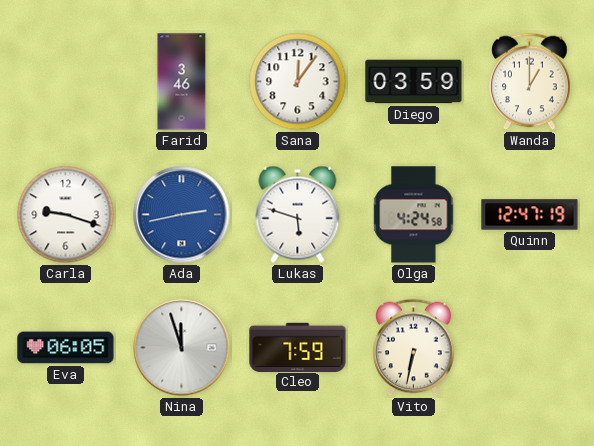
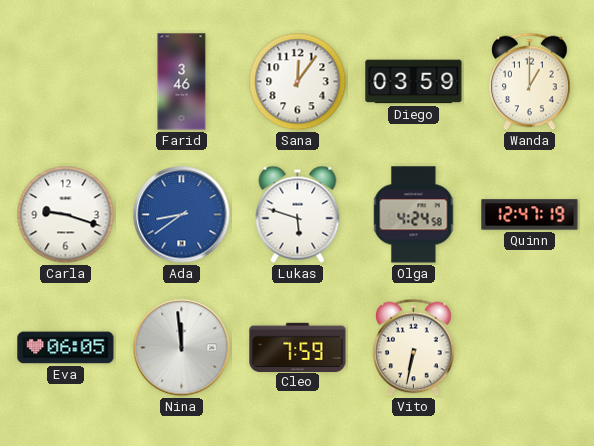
Ada: 2:43 -> 8:39
Nina: 11:57 -> 11:59
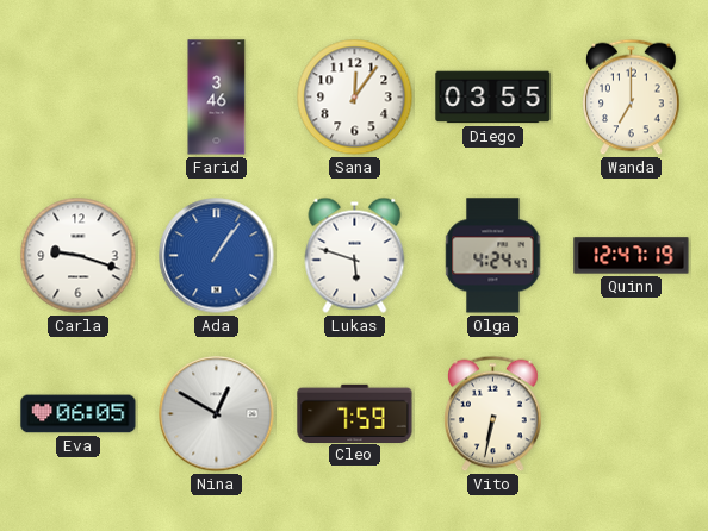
Diego: 03:59 -> 03:55
Wanda: 1:00 -> 7:00
Ada: 8:39 -> 1:06
Olga: 4:24:58 -> 4:24:47
Nina: 11:59 -> 12:50
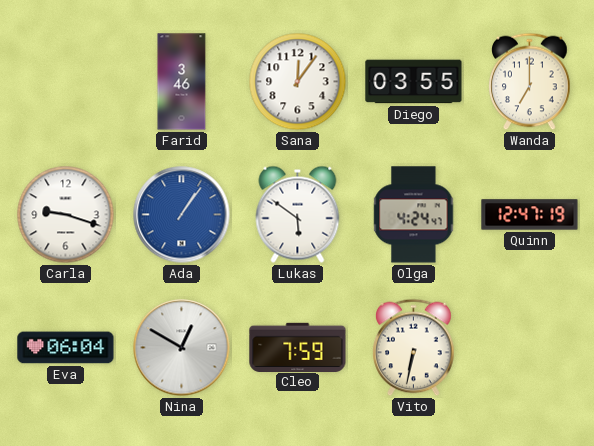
Lukas: 5:48 -> 5:51
Eva: 06:05 -> 06:04
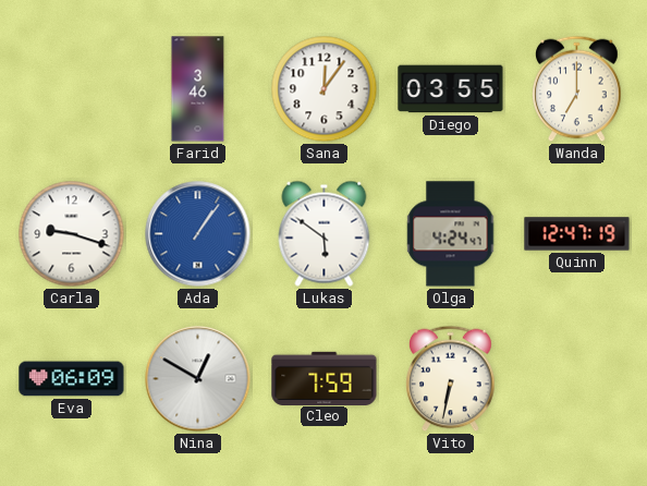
Eva: 06:04 -> 06:09
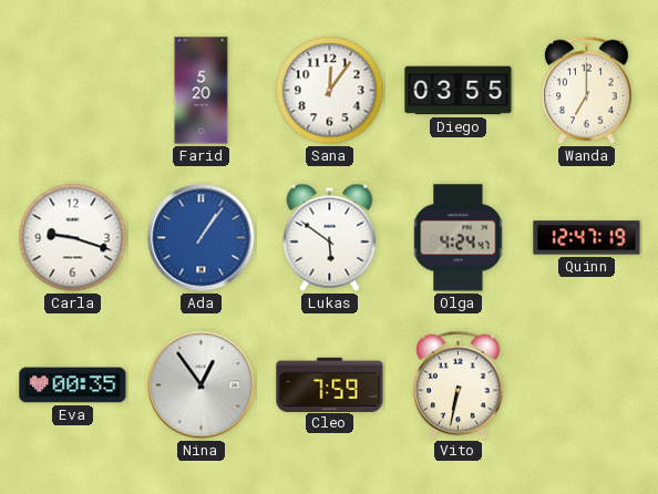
Farid: 3:46 -> 5:20
Eva: 06:09 -> 00:35
Nina: 12:50 -> 12:54
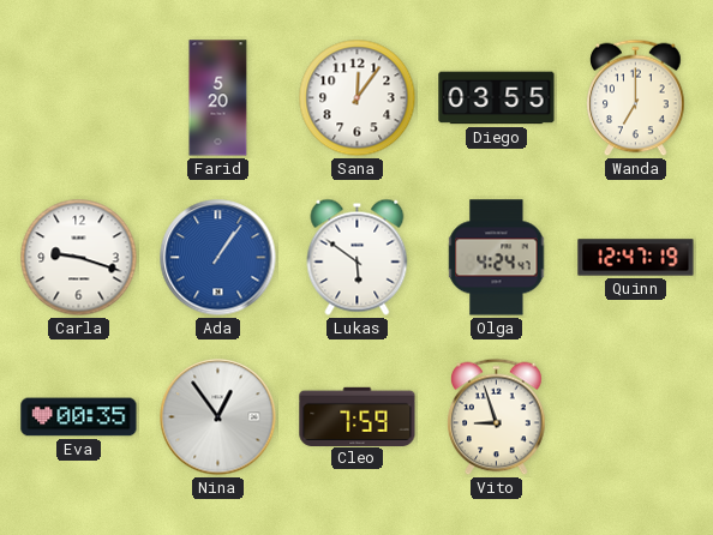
Vito: 6:32 -> 8:57
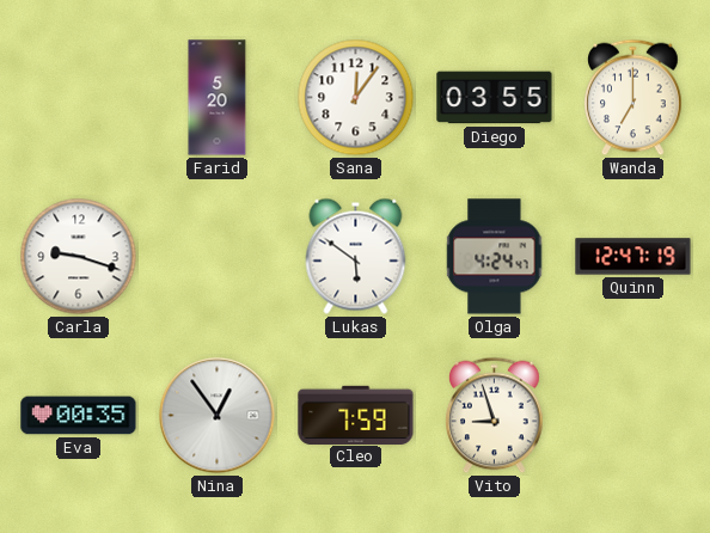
Ada: 1:06 -> none
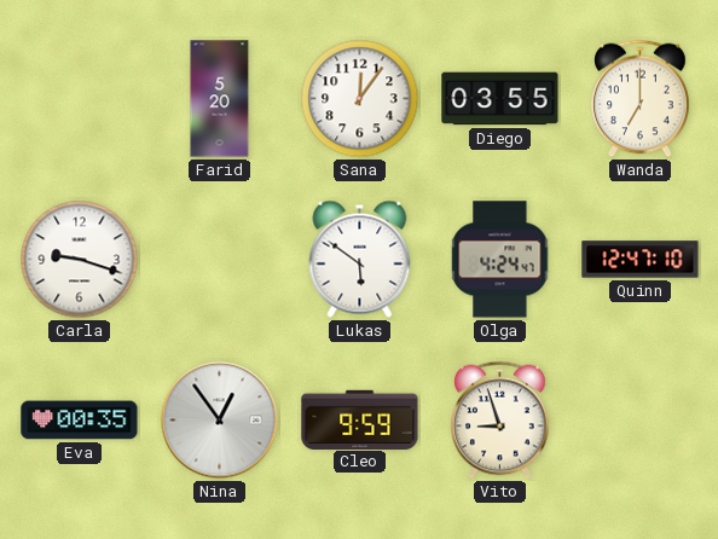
Quinn: 12:47:19 -> 12:47:10
Cleo: 7:59 -> 9:59
